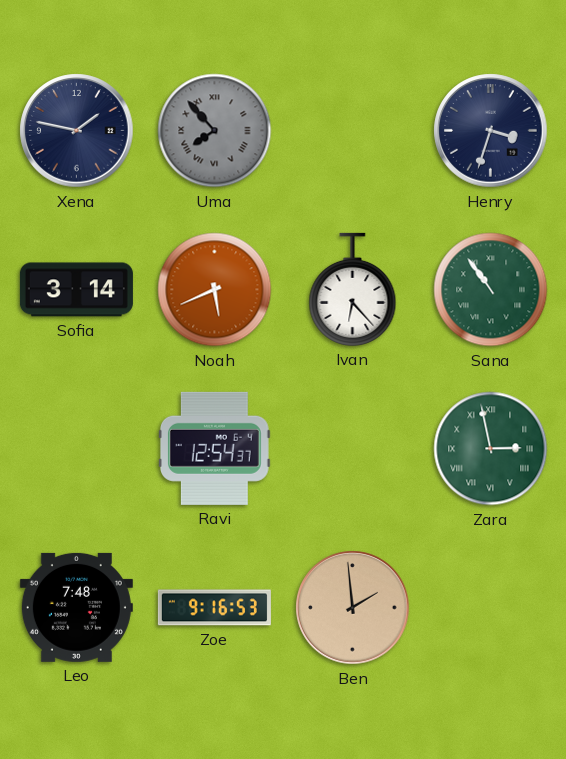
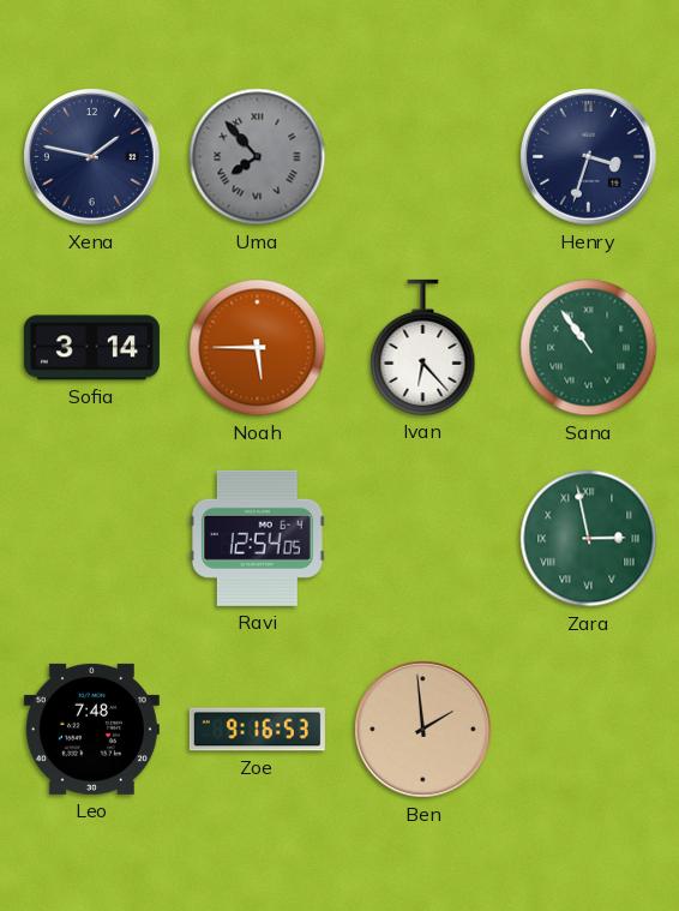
Noah: 5:41 -> 5:45
Ravi: 12:54:37 -> 12:54:05
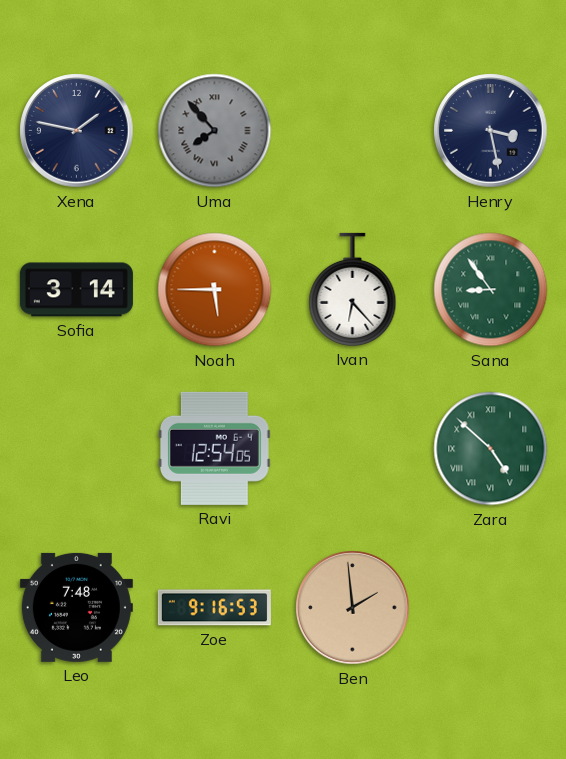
Henry: 3:33 -> 3:28
Sana: 10:54 -> 8:54
Zara: 2:58 -> 4:52
